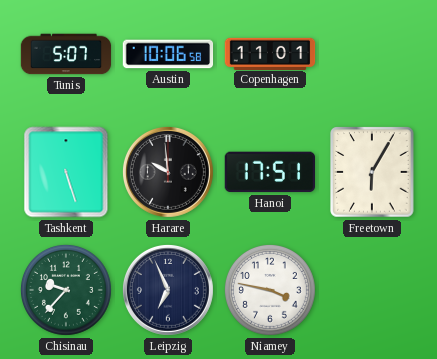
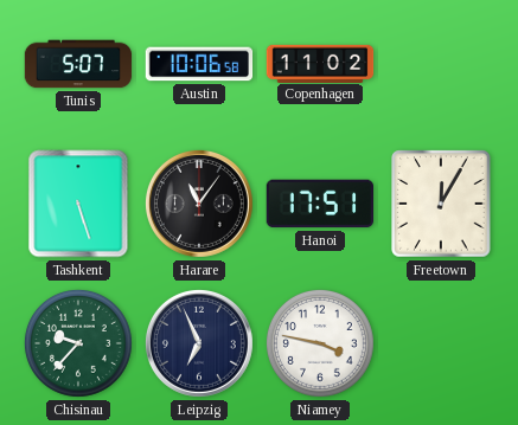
Copenhagen: 11:01 -> 11:02
Harare: 9:59 -> 11:06
Freetown: 6:05 -> 12:05
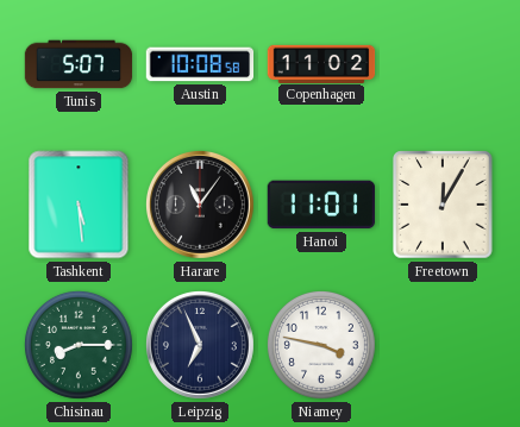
Austin: 10:06 -> 10:08
Tashkent: 5:27 -> 5:29
Hanoi: 17:51 -> 11:01
Chisinau: 9:37 -> 8:15
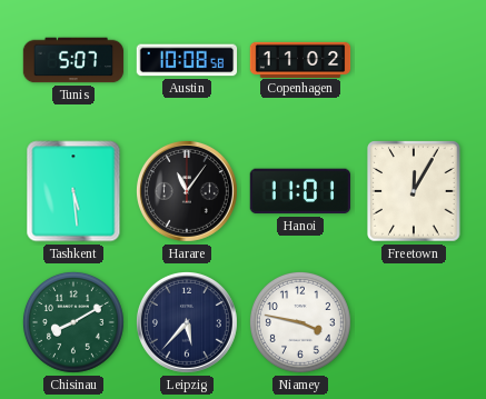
Chisinau: 8:15 -> 8:10
Leipzig: 6:56 -> 5:37
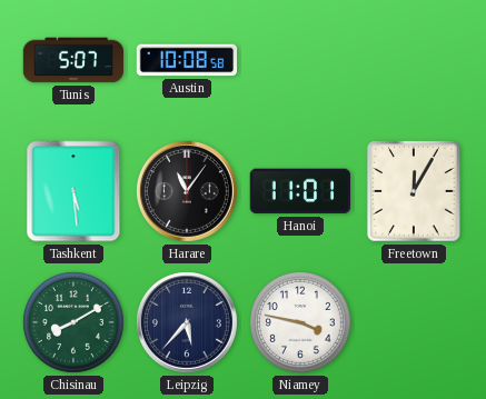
Copenhagen: 11:02 -> none
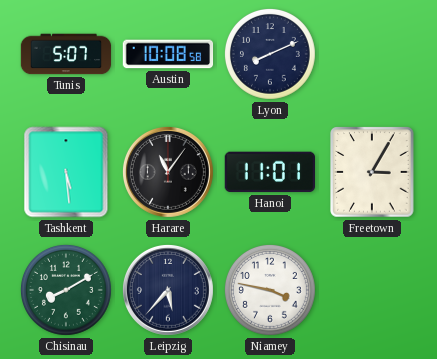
Lyon: none -> 8:11
Freetown: 12:05 -> 3:05
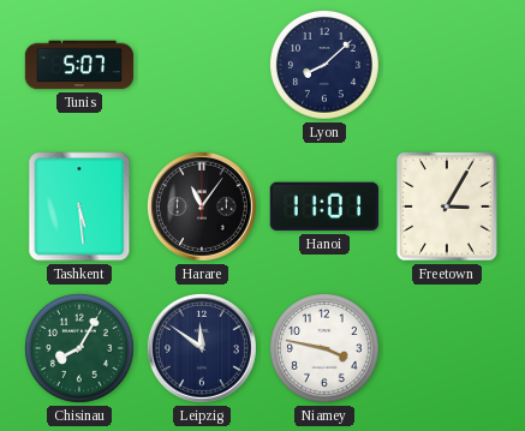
Austin: 10:08 -> none
Lyon: 8:11 -> 8:08
Chisinau: 8:10 -> 8:05
Leipzig: 5:37 -> 11:51
